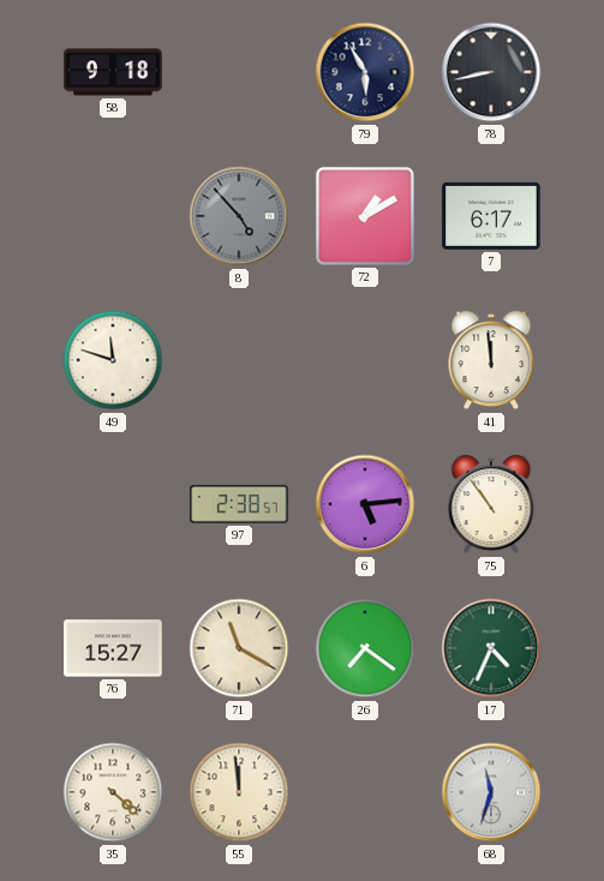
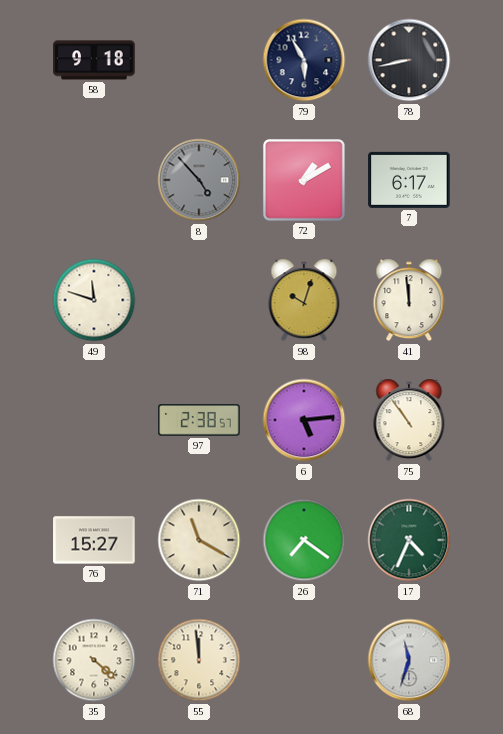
98: none -> 10:03
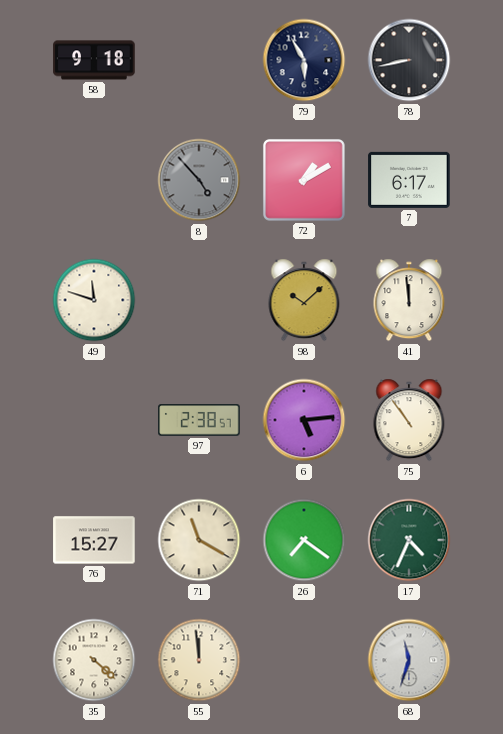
98: 10:03 -> 10:08
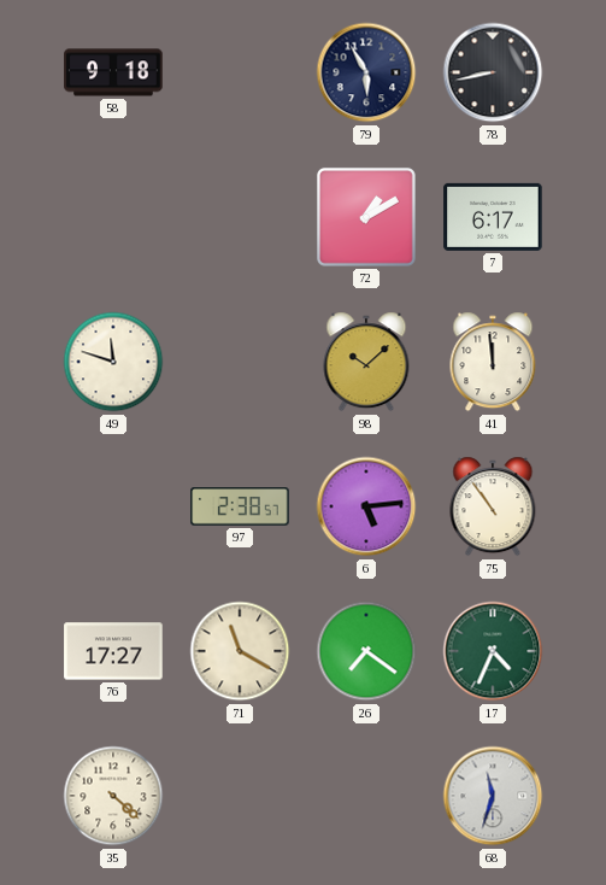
8: 4:53 -> none
76: 15:27 -> 17:27
55: 11:59 -> none
